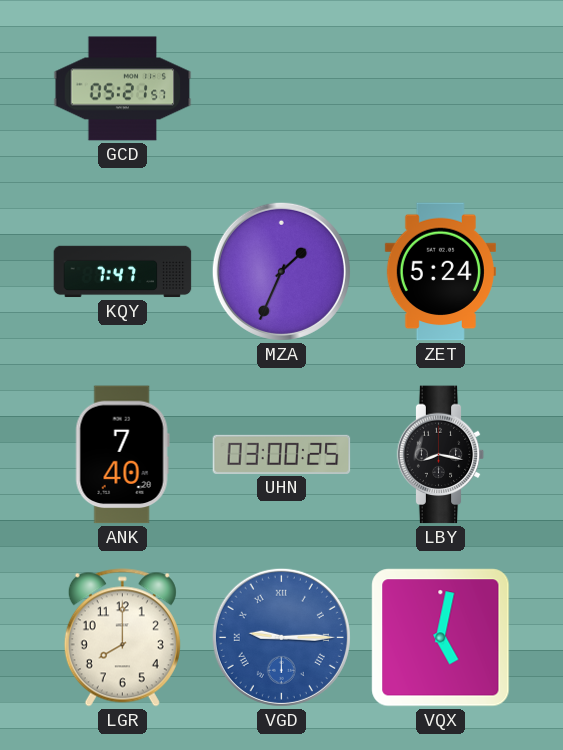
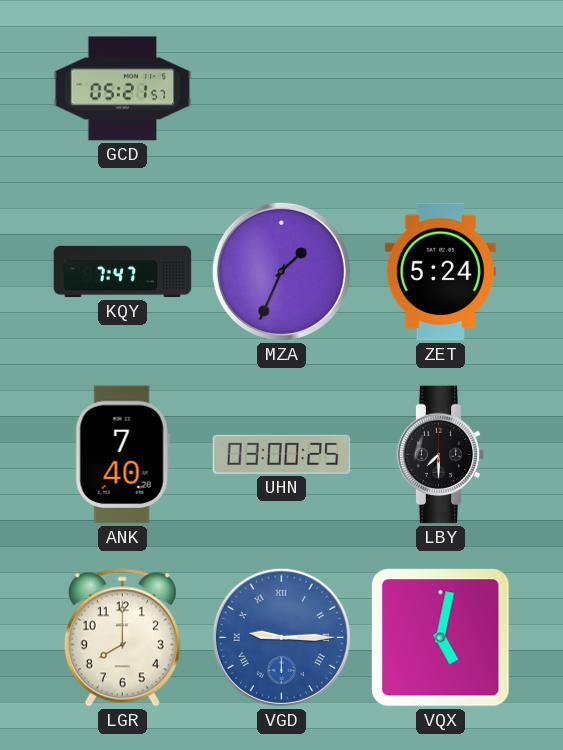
LBY: 8:17 -> 7:30
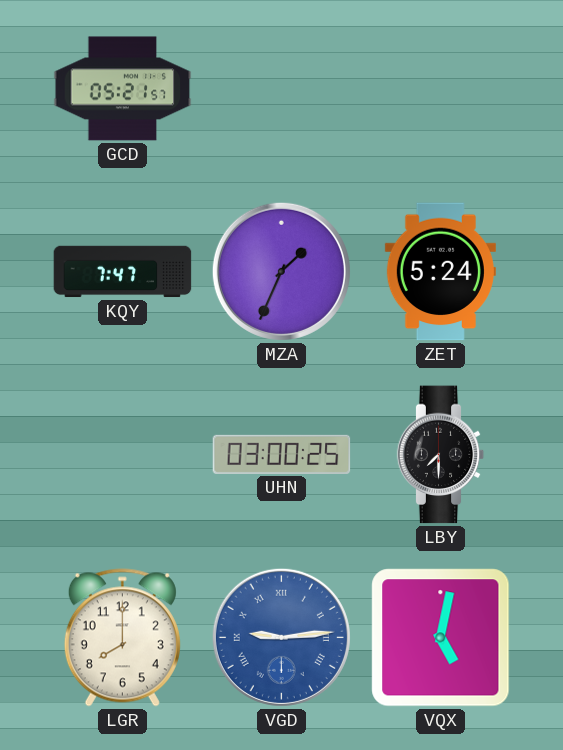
ANK: 7:40 -> none
VGD: 9:15 -> 9:14
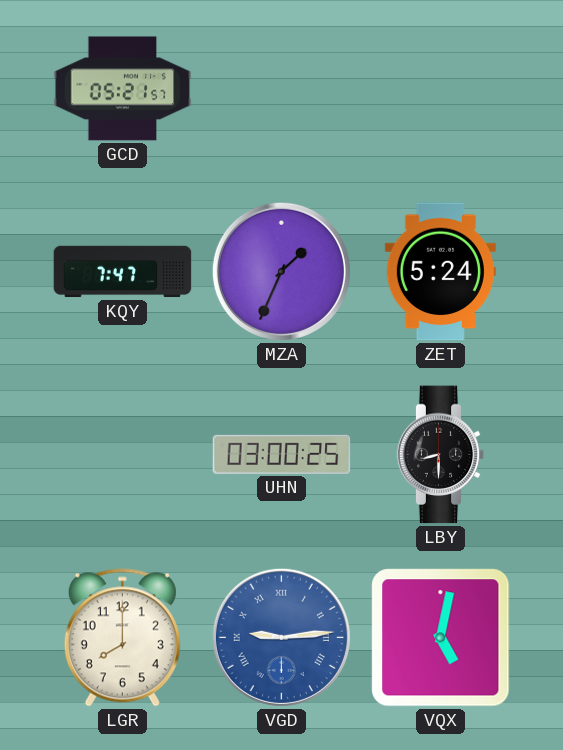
LBY: 7:30 -> 8:30
